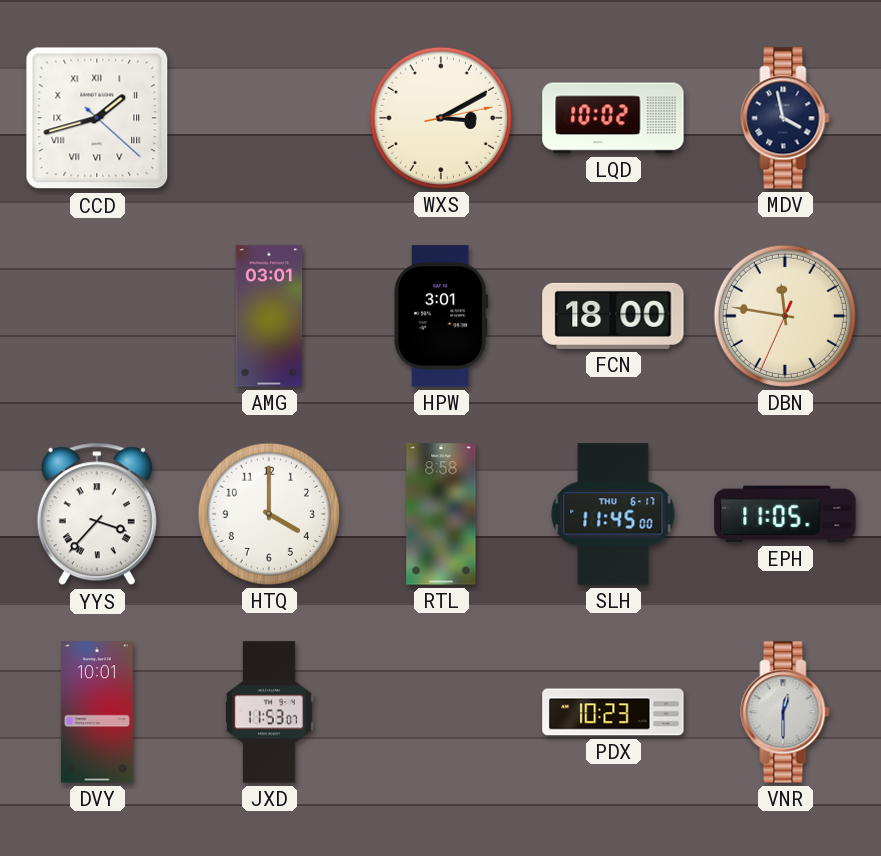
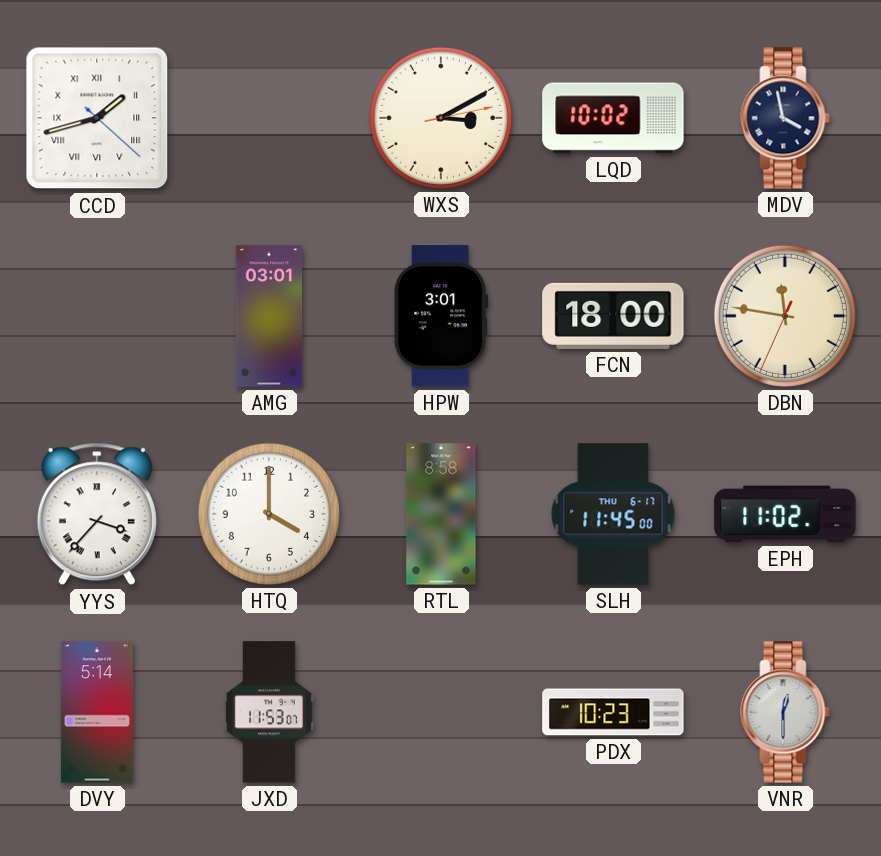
EPH: 11:05 -> 11:02
DVY: 10:01 -> 5:14
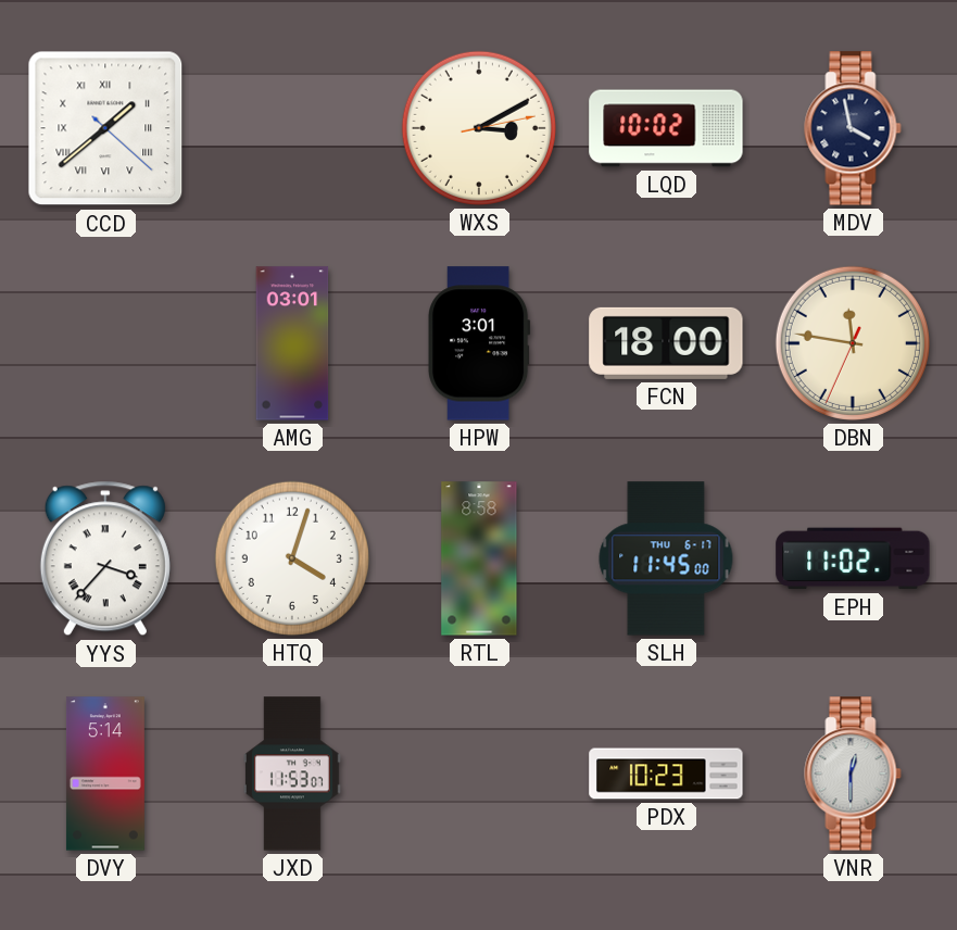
CCD: 1:42 -> 1:38
HTQ: 4:00 -> 4:03
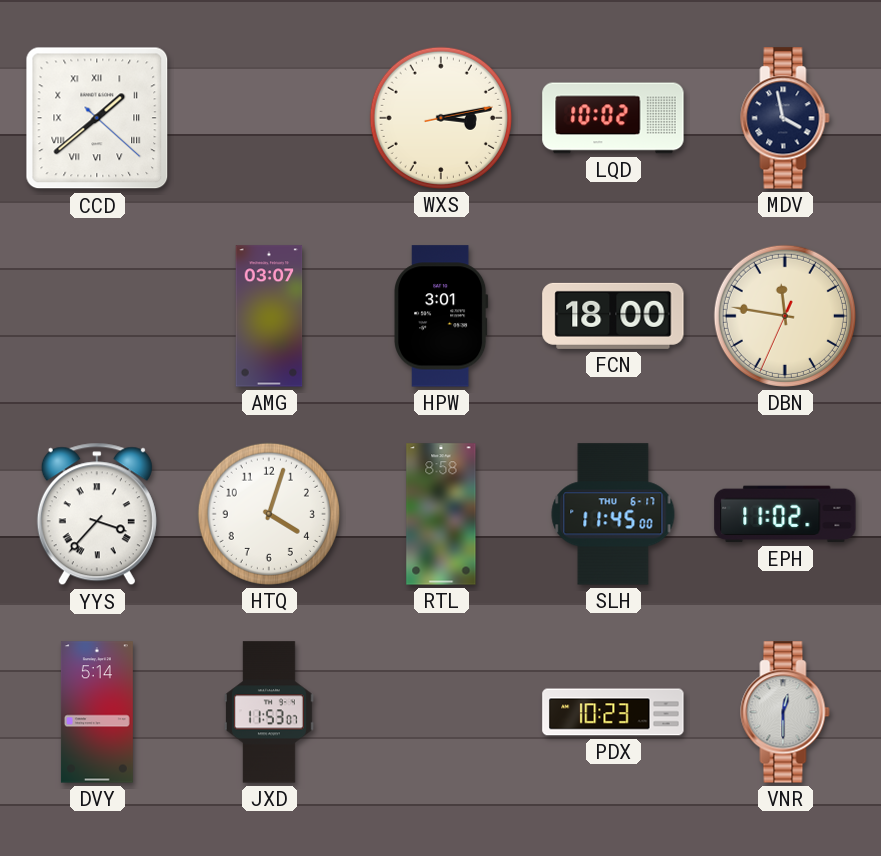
WXS: 3:10 -> 3:13
AMG: 03:01 -> 03:07
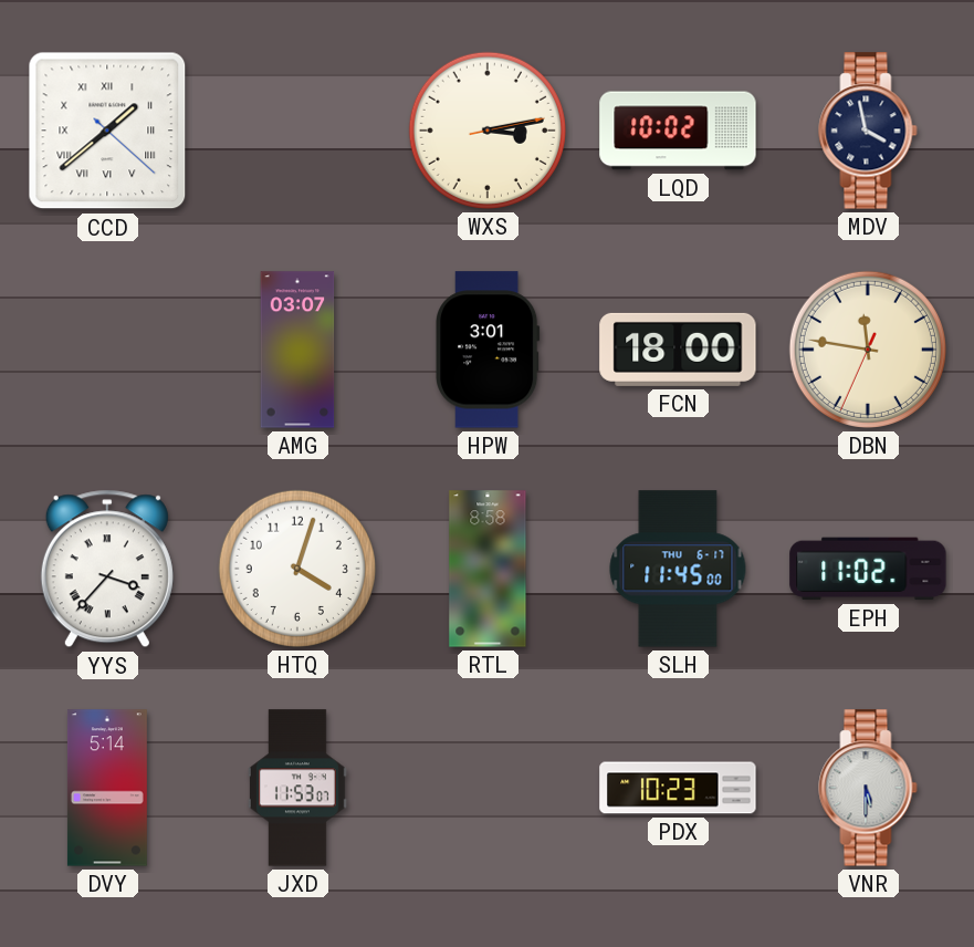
VNR: 12:30 -> 5:30
